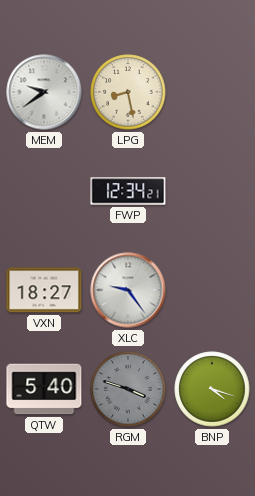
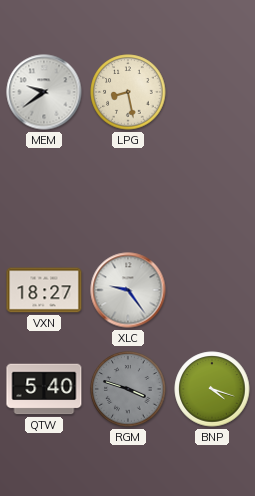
FWP: 12:34 -> none
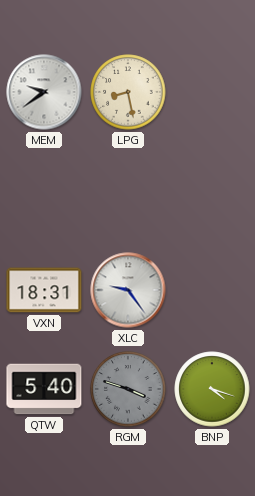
VXN: 18:27 -> 18:31
